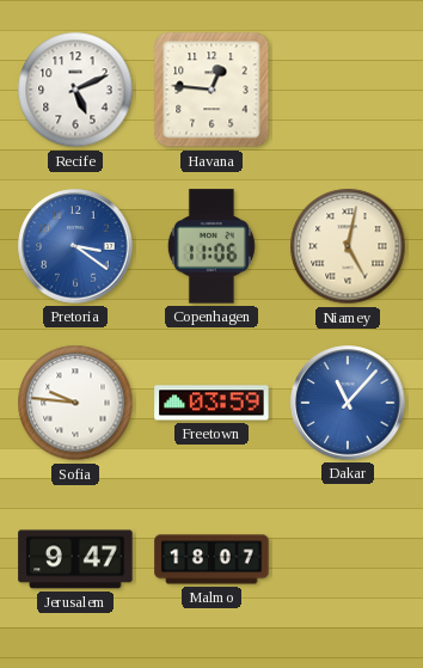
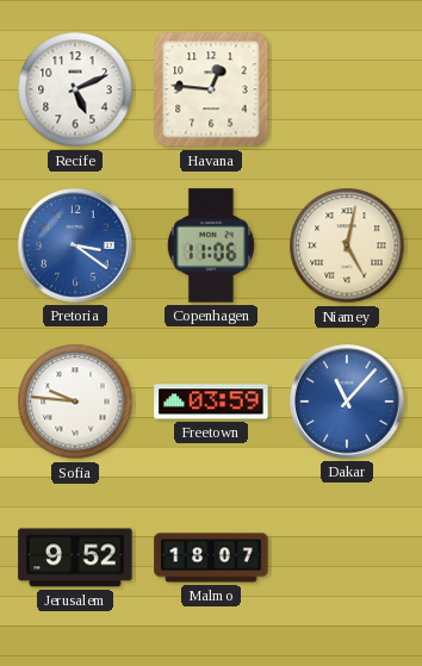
Jerusalem: 9:47 -> 9:52
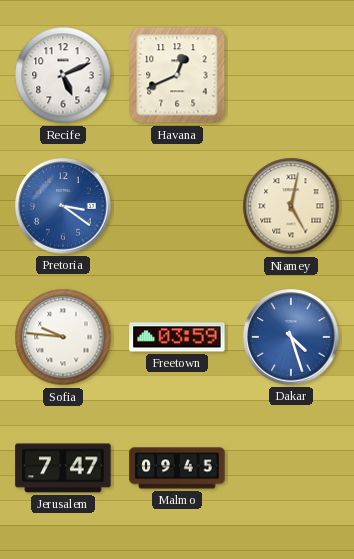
Havana: 12:46 -> 12:41
Copenhagen: 11:06 -> none
Dakar: 11:07 -> 4:27
Jerusalem: 9:52 -> 7:47
Malmo: 18:07 -> 09:45
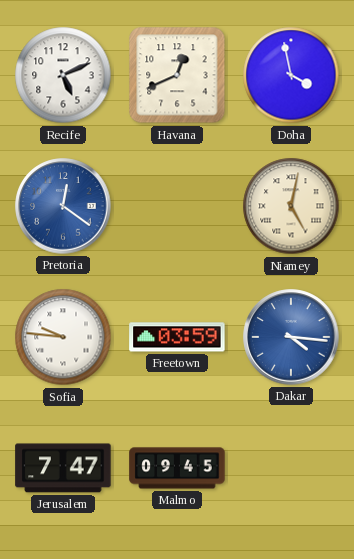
Doha: none -> 3:58
Pretoria: 3:21 -> 12:21
Dakar: 4:27 -> 4:16
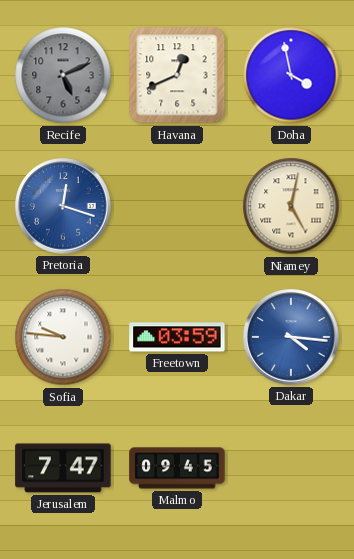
Recife dial: white -> grey
Pretoria: 12:21 -> 12:18
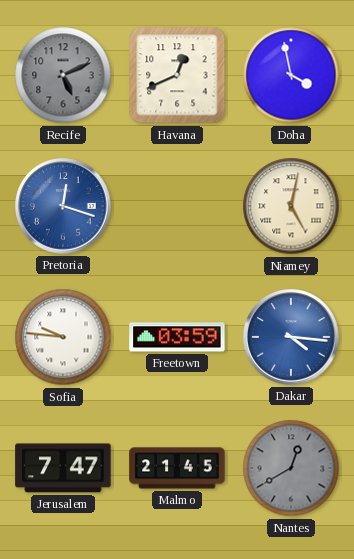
Malmo: 09:45 -> 21:45
Nantes: none -> 12:40
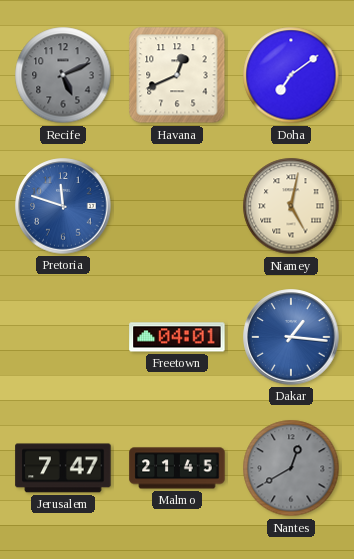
Doha: 3:58 -> 7:09
Pretoria: 12:18 -> 11:48
Sofia: 9:46 -> none
Freetown: 03:59 -> 04:01
Dakar: 4:16 -> 1:16
